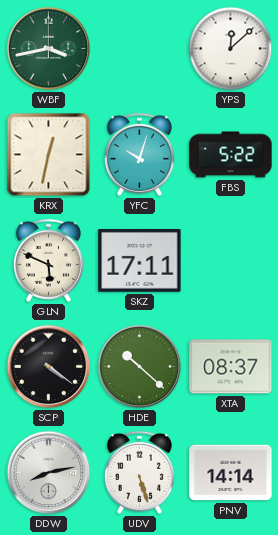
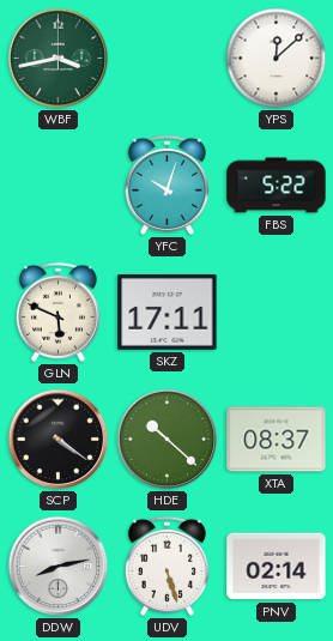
KRX: 12:32 -> none
PNV: 14:14 -> 02:14
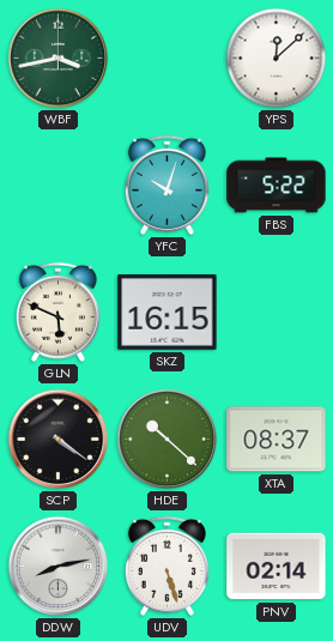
SKZ: 17:11 -> 16:15
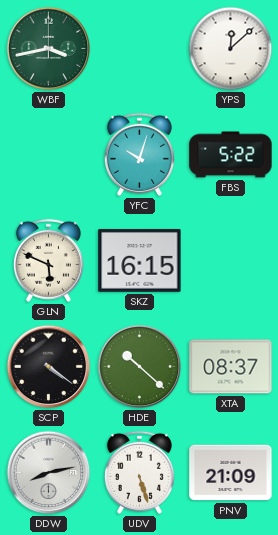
PNV: 02:14 -> 21:09
